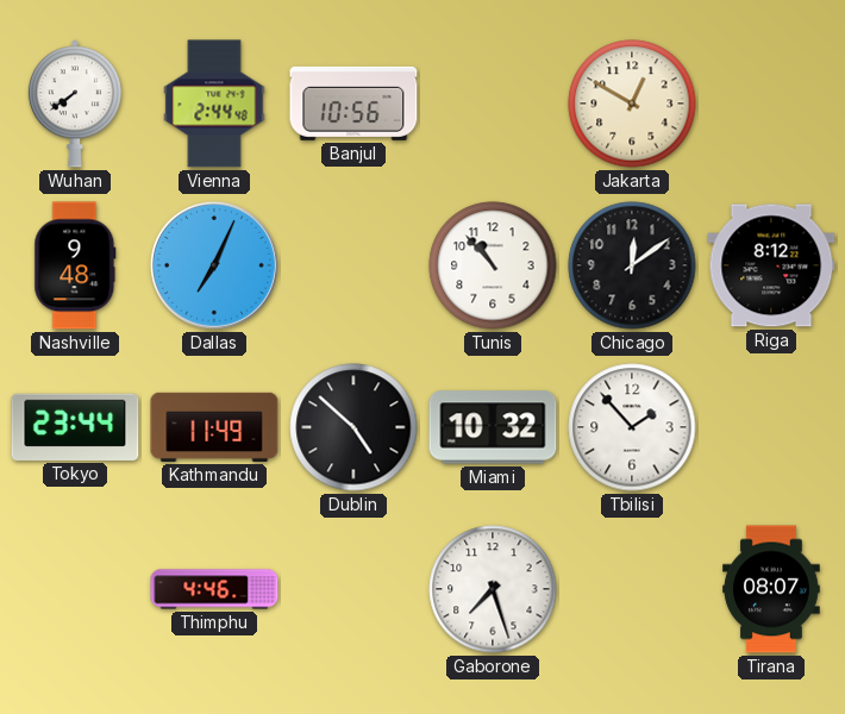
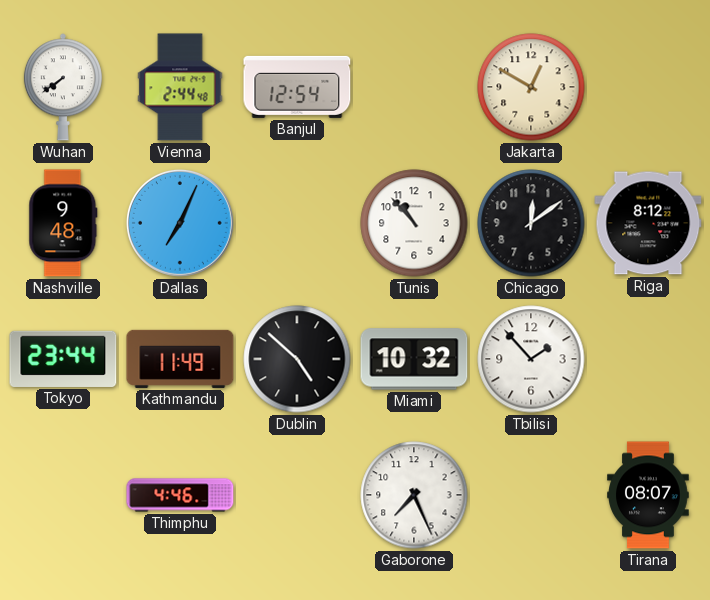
Banjul: 10:56 -> 12:54
Gaborone: 7:27 -> 7:26
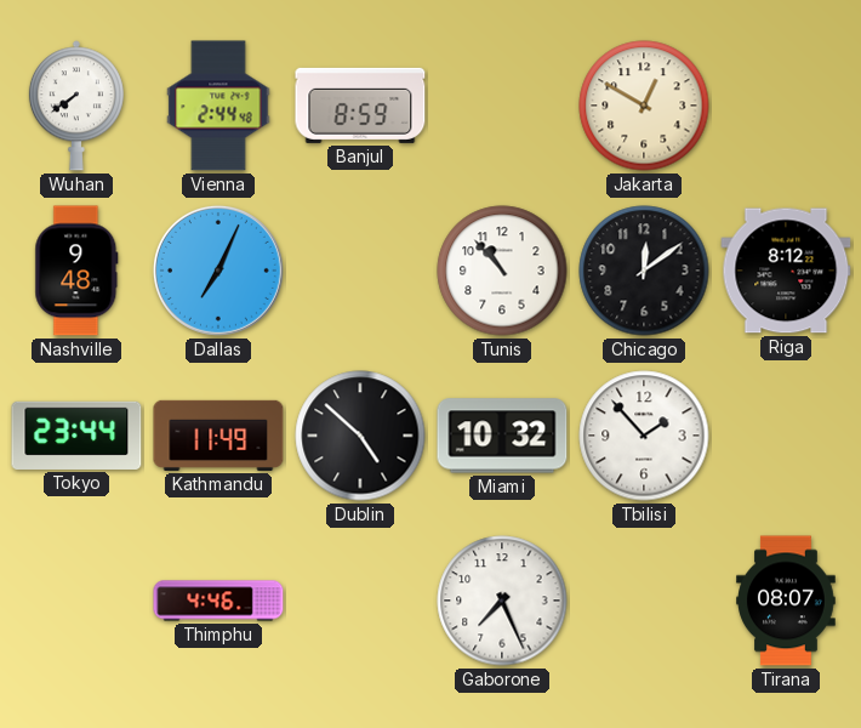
Banjul: 12:54 -> 8:59
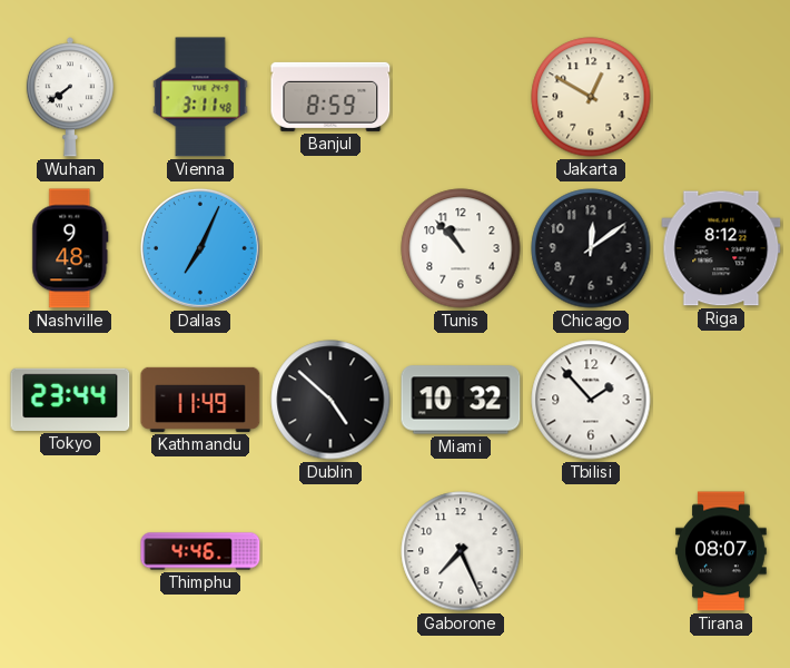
Vienna: 2:44 -> 3:11
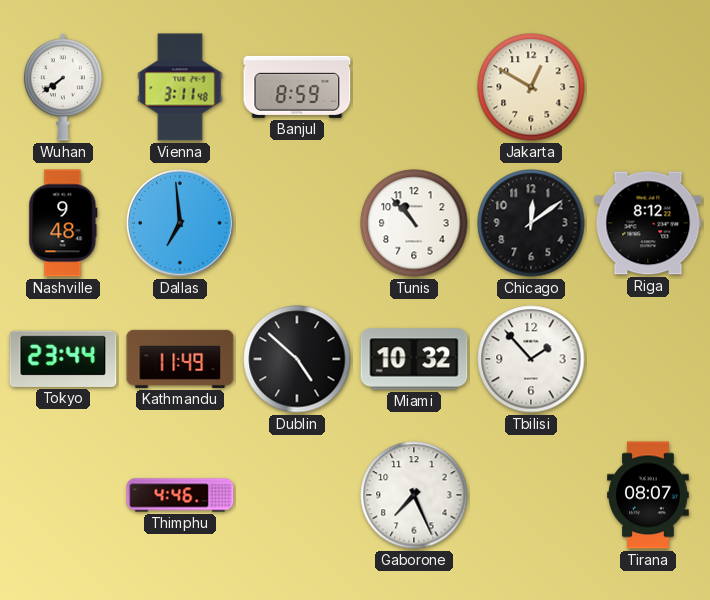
Dallas: 7:04 -> 6:59
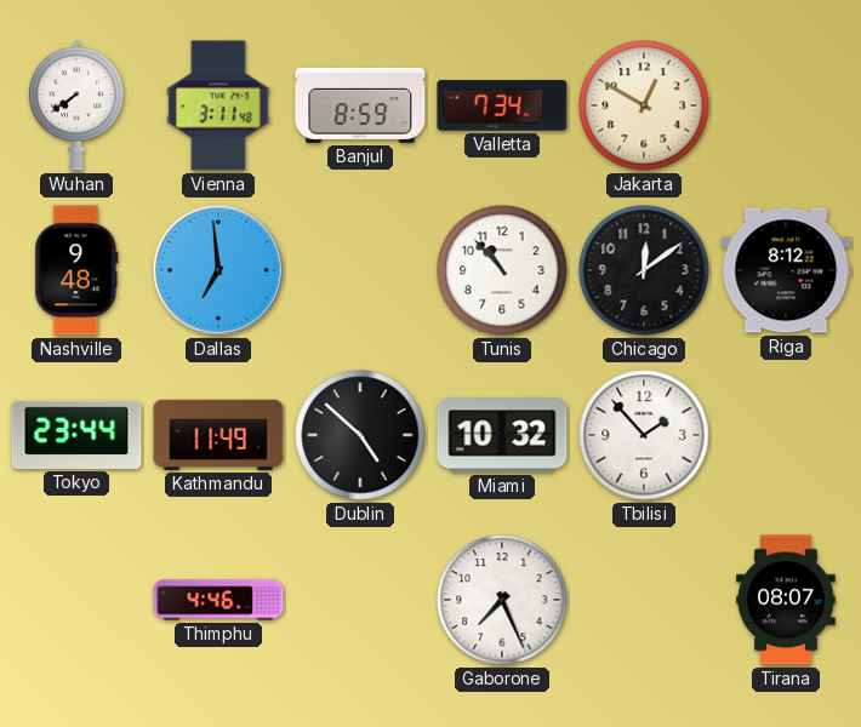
Valletta: none -> 7:34
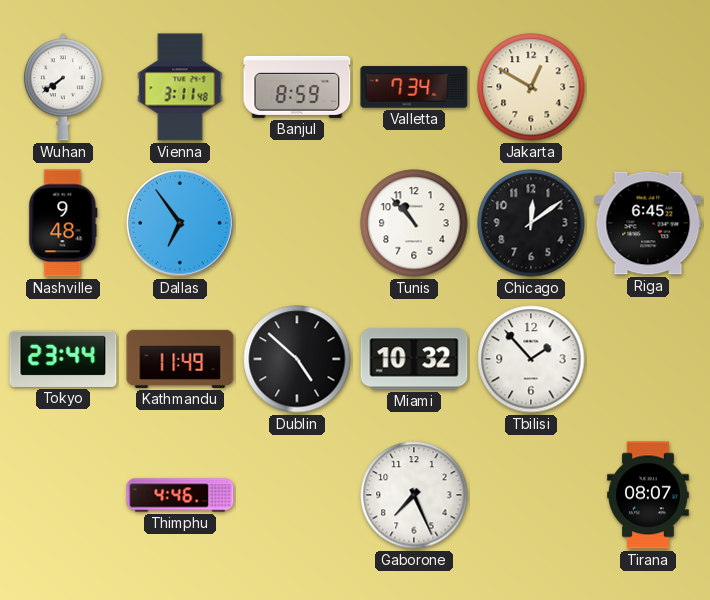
Dallas: 6:59 -> 6:54
Riga: 8:12 -> 6:45
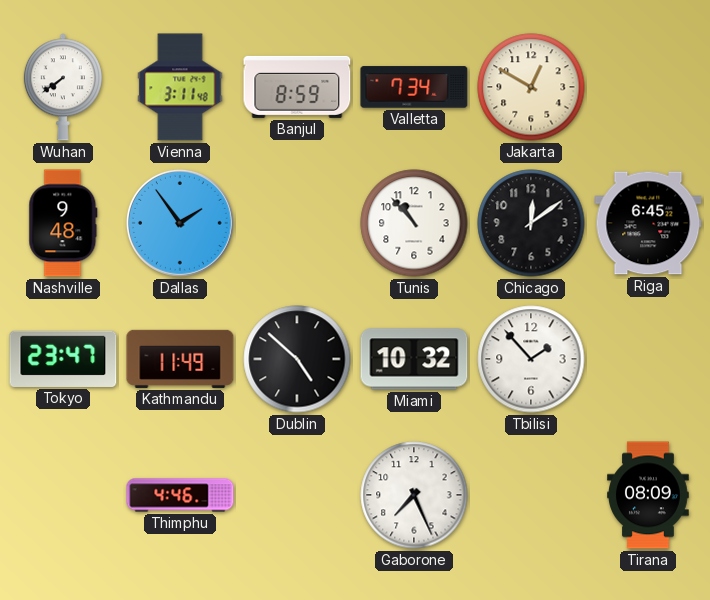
Dallas: 6:54 -> 1:54
Tokyo: 23:44 -> 23:47
Tirana: 08:07 -> 08:09
